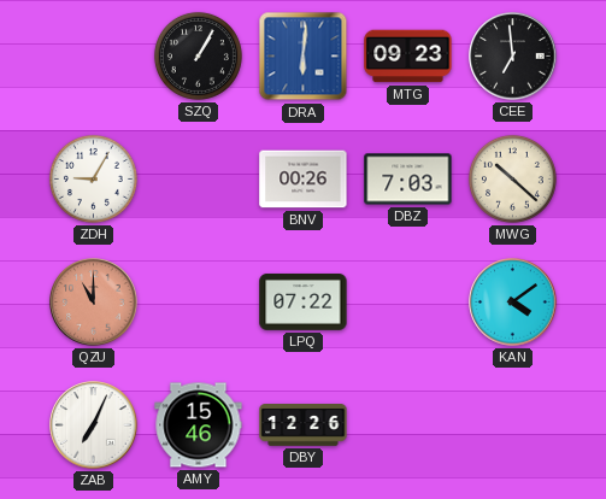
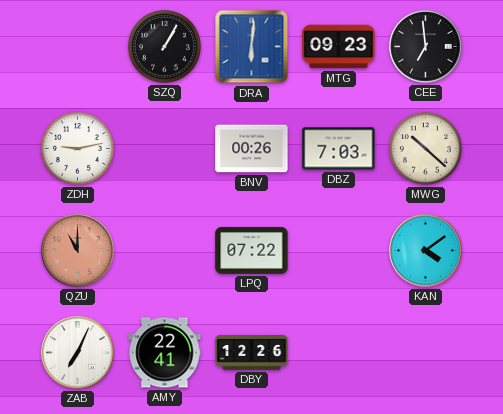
ZDH: 9:05 -> 9:13
AMY: 15:46 -> 22:41
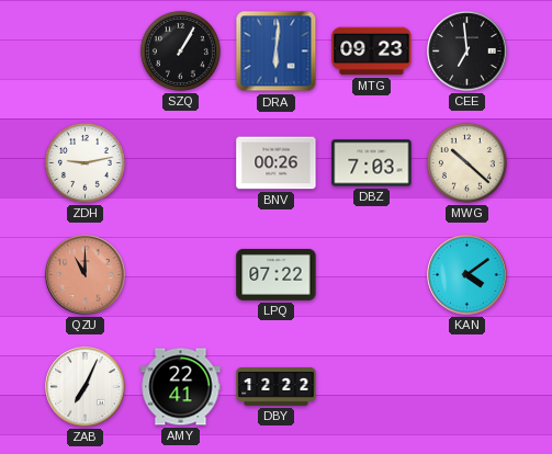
DBY: 12:26 -> 12:22
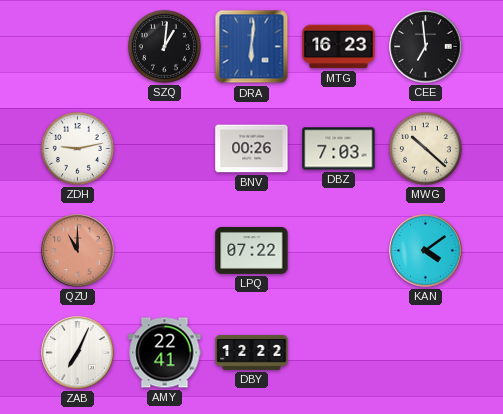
SZQ: 1:05 -> 1:01
MTG: 09:23 -> 16:23
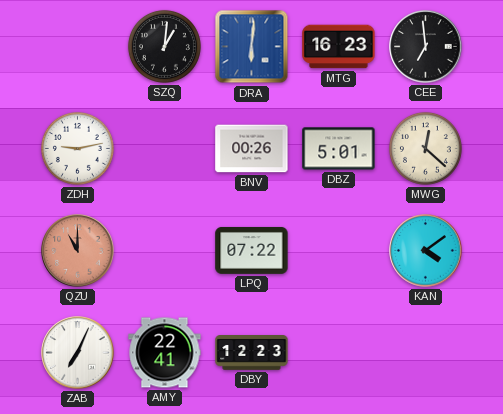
DBZ: 7:03 -> 5:01
MWG: 10:22 -> 12:22
DBY: 12:22 -> 12:23
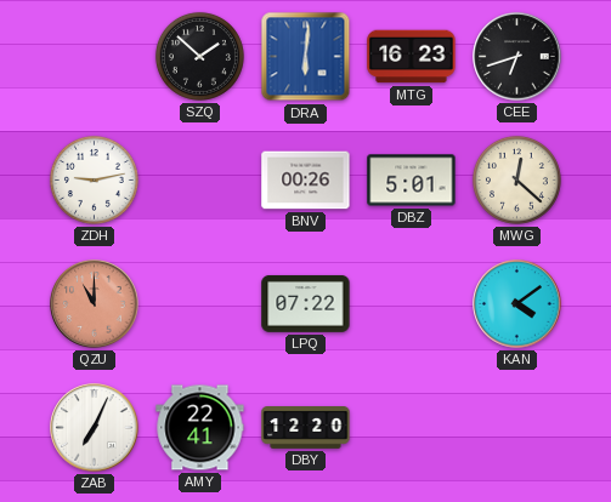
SZQ: 1:01 -> 1:52
CEE: 6:59 -> 6:42
DBY: 12:23 -> 12:20
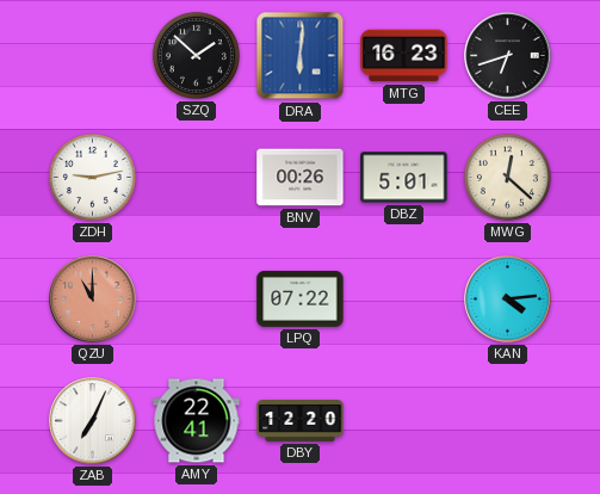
KAN: 4:09 -> 4:14
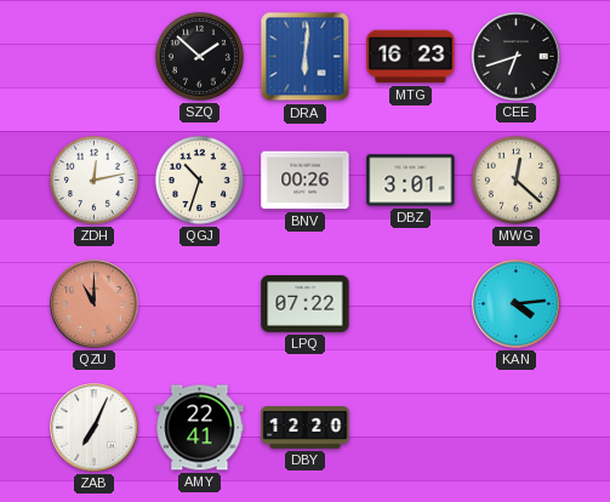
ZDH: 9:13 -> 12:13
QGJ: none -> 10:33
DBZ: 5:01 -> 3:01
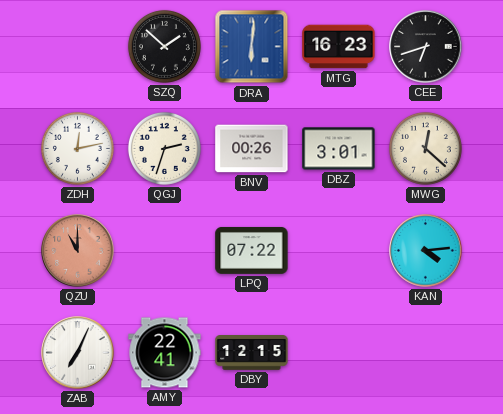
QGJ: 10:33 -> 2:33
DBY: 12:20 -> 12:15
